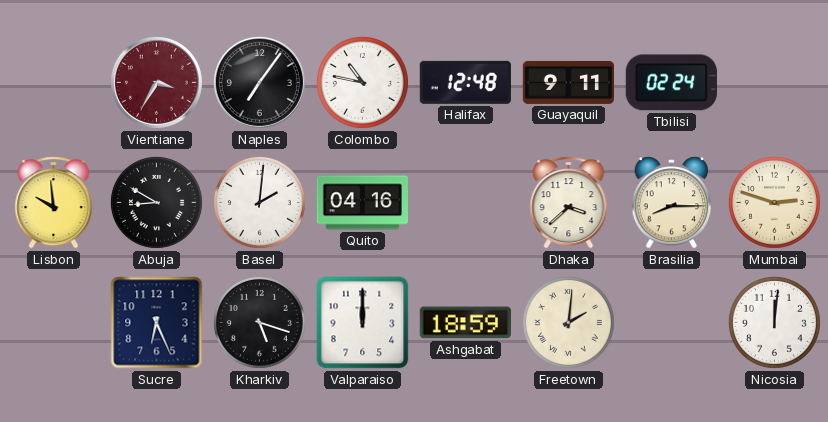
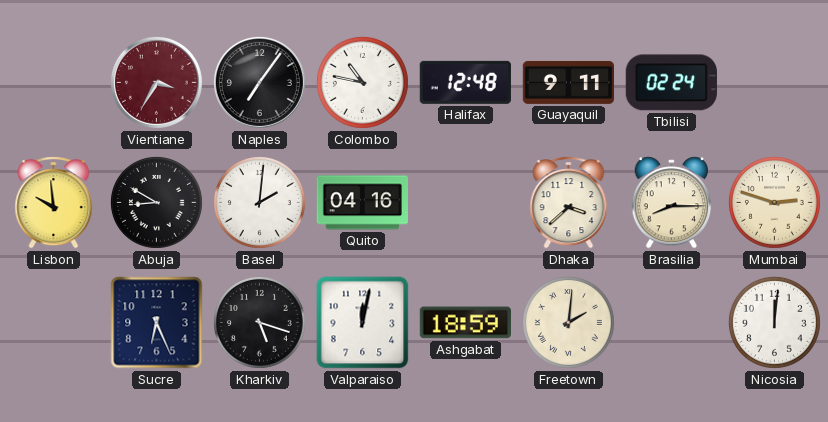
Valparaiso: 12:00 -> 12:02
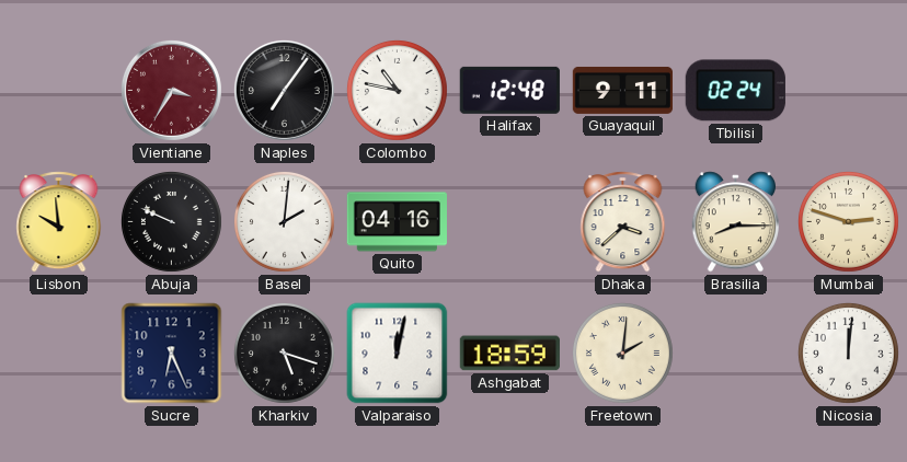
Abuja: 8:50 -> 9:49
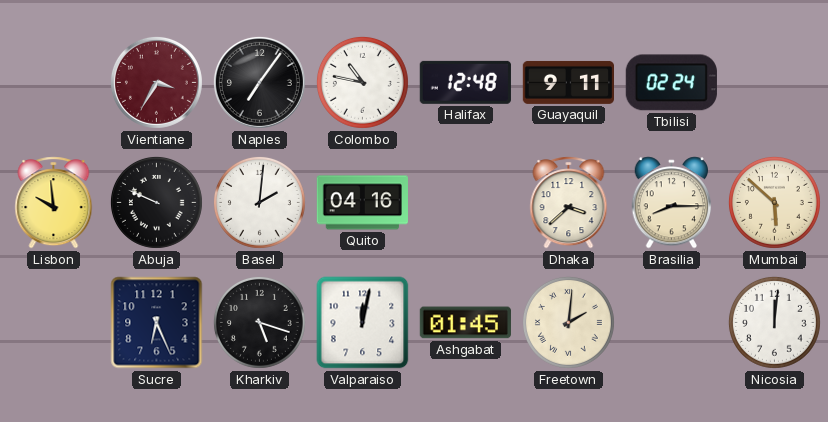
Mumbai: 2:48 -> 5:52
Ashgabat: 18:59 -> 01:45
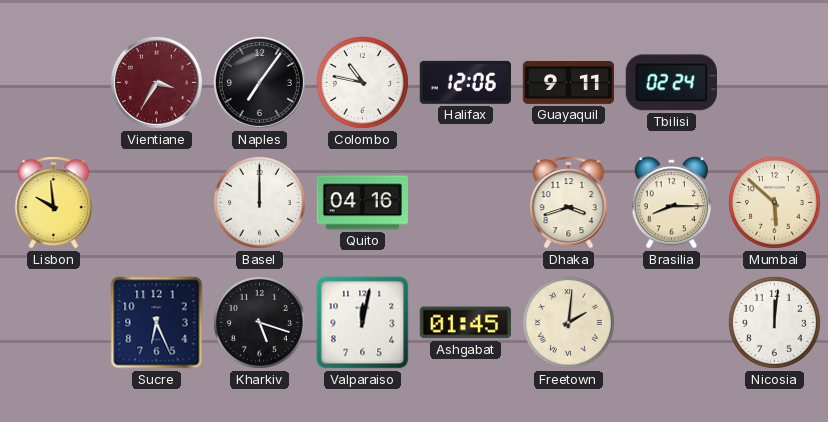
Halifax: 12:48 -> 12:06
Abuja: 9:49 -> none
Basel: 2:01 -> 12:00
Dhaka: 3:38 -> 3:42
